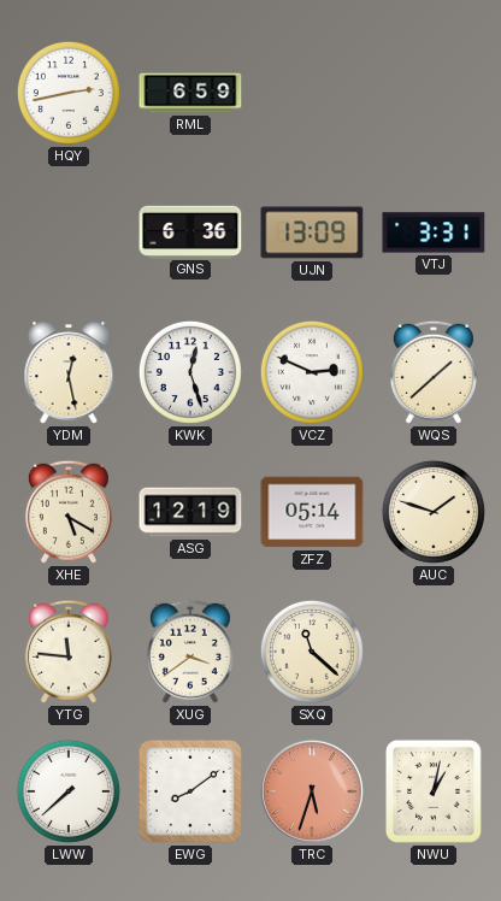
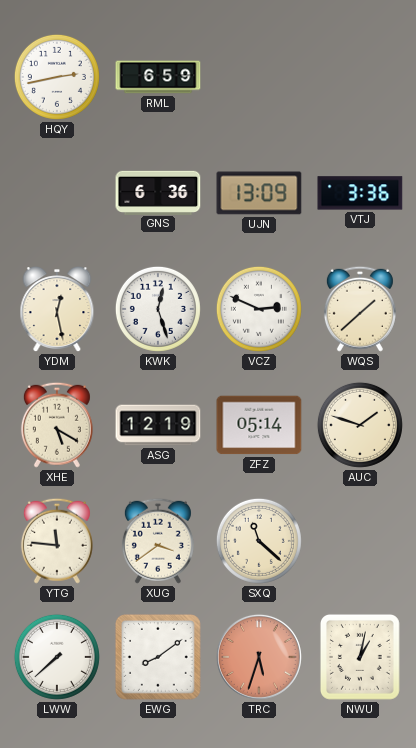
VTJ: 3:31 -> 3:36
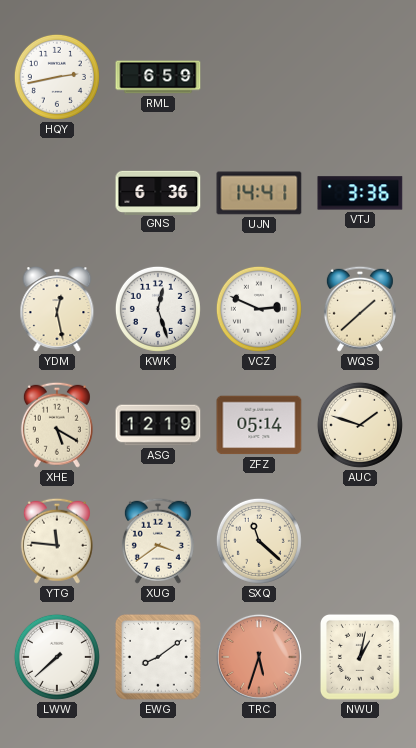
UJN: 13:09 -> 14:41
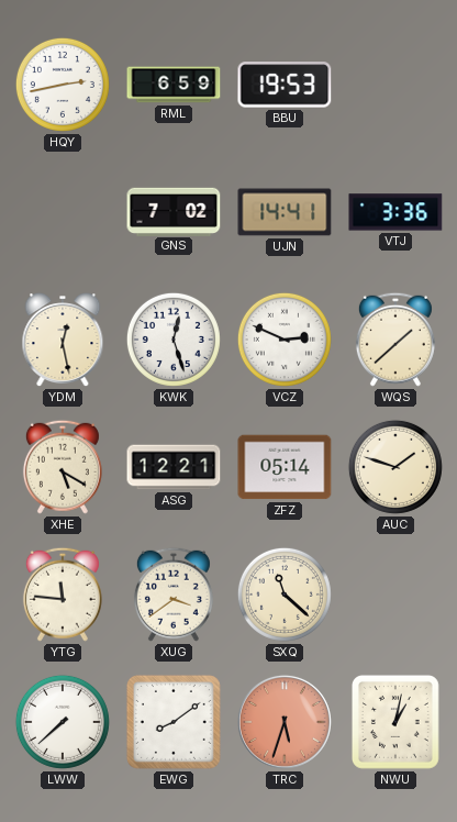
BBU: none -> 19:53
GNS: 6:36 -> 7:02
ASG: 12:19 -> 12:21
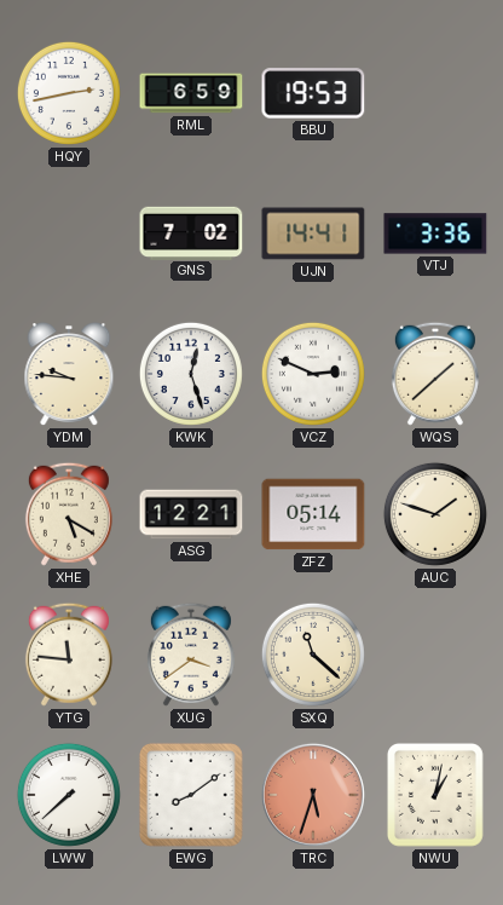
YDM: 12:28 -> 9:46
